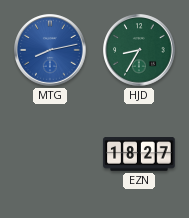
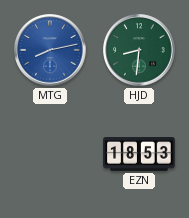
HJD: 8:35 -> 8:31
EZN: 18:27 -> 18:53
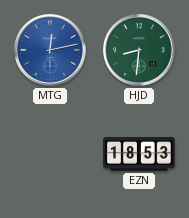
MTG: 8:13 -> 12:13
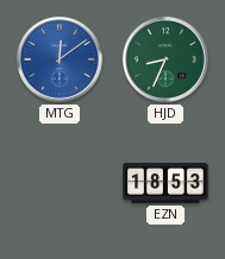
MTG: 12:13 -> 12:09
HJD: 8:31 -> 8:34
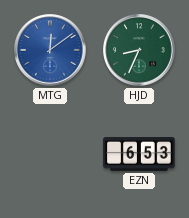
EZN: 18:53 -> 6:53
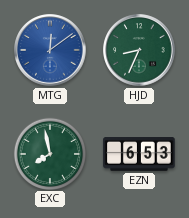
EXC: none -> 7:58
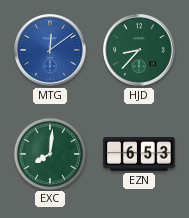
HJD: 8:34 -> 8:37
EXC: 7:58 -> 8:01
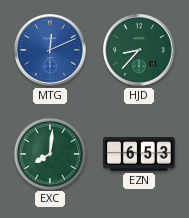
MTG: 12:09 -> 12:11
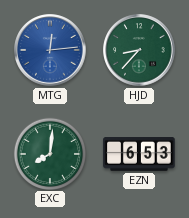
MTG: 12:11 -> 12:14
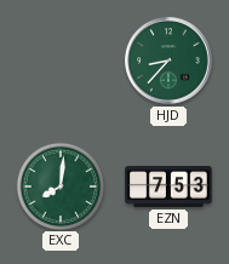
MTG: 12:14 -> none
EZN: 6:53 -> 7:53
